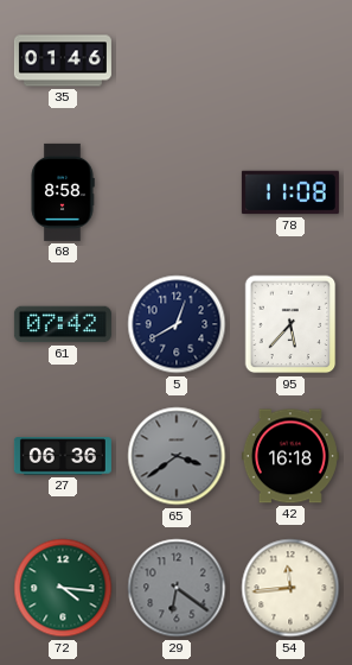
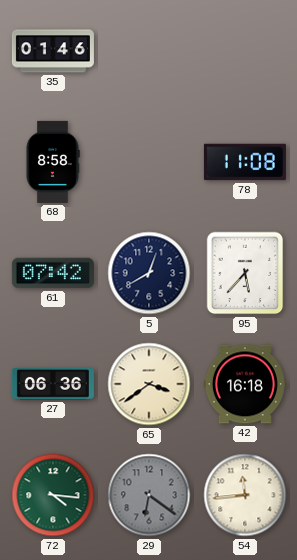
65 dial: grey -> cream
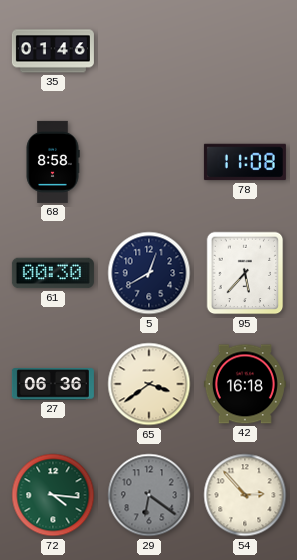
61: 07:42 -> 00:30
54: 11:44 -> 2:53
